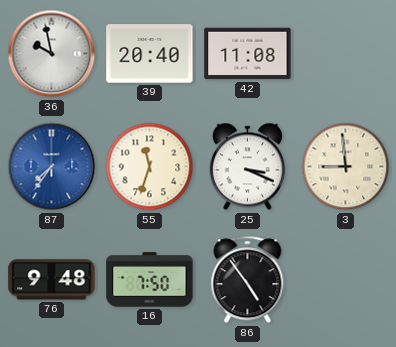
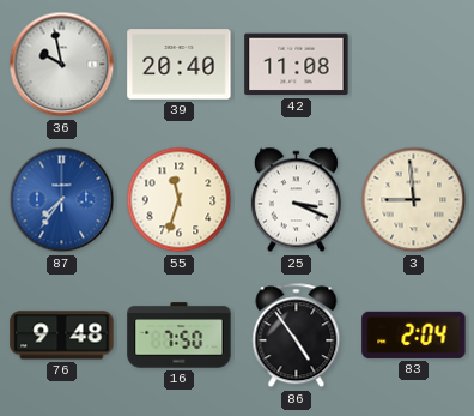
83: none -> 2:04
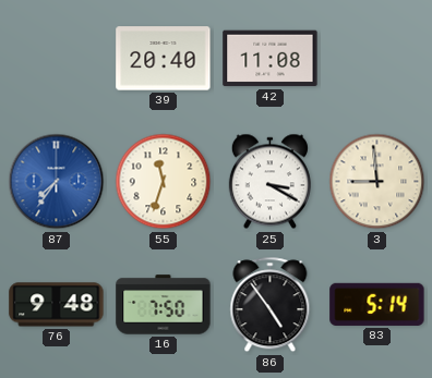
36: 9:58 -> none
25: 3:19 -> 3:20
83: 2:04 -> 5:14
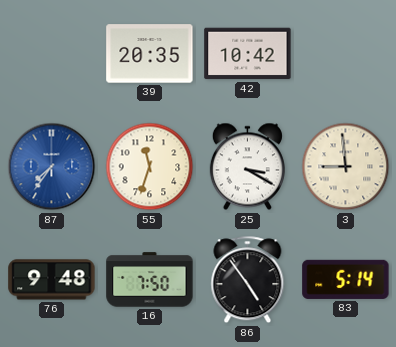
39: 20:40 -> 20:35
42: 11:08 -> 10:42
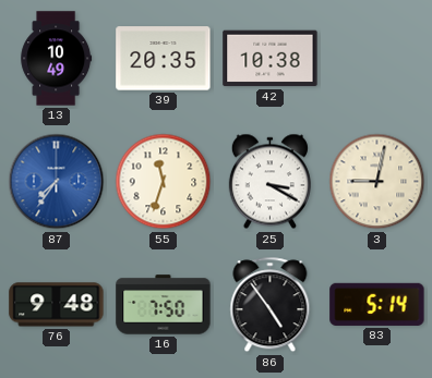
13: none -> 10:49
42: 10:42 -> 10:38
3: 8:59 -> 9:02
